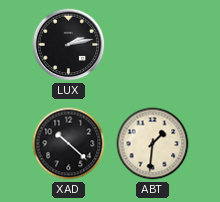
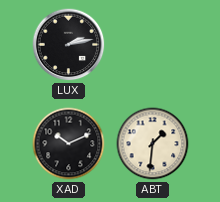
XAD: 10:22 -> 10:11
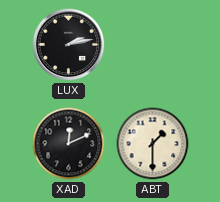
XAD: 10:11 -> 12:11
ABT: 1:31 -> 1:30
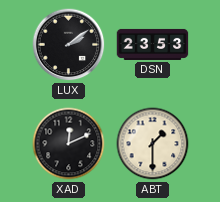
LUX: 2:13 -> 2:09
DSN: none -> 23:53
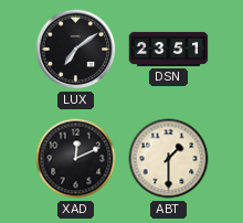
LUX: 2:09 -> 7:09
DSN: 23:53 -> 23:51
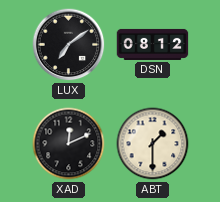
DSN: 23:51 -> 08:12
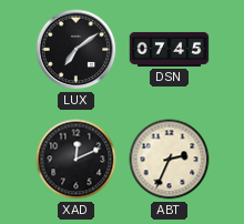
DSN: 08:12 -> 07:45
ABT: 1:30 -> 2:34
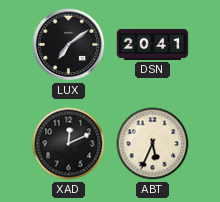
DSN: 07:45 -> 20:41
ABT: 2:34 -> 5:34
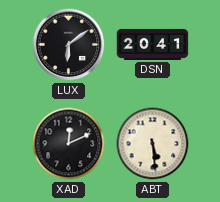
LUX: 7:09 -> 6:09
ABT: 5:34 -> 5:29
